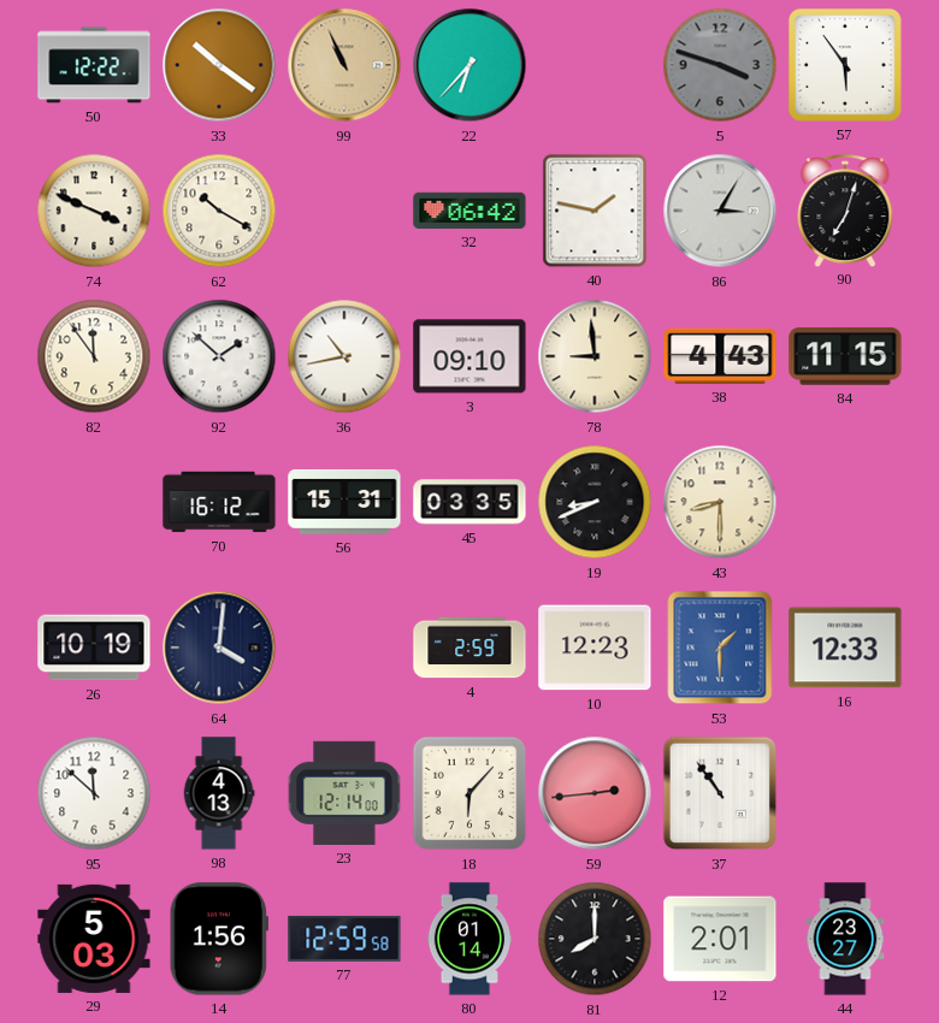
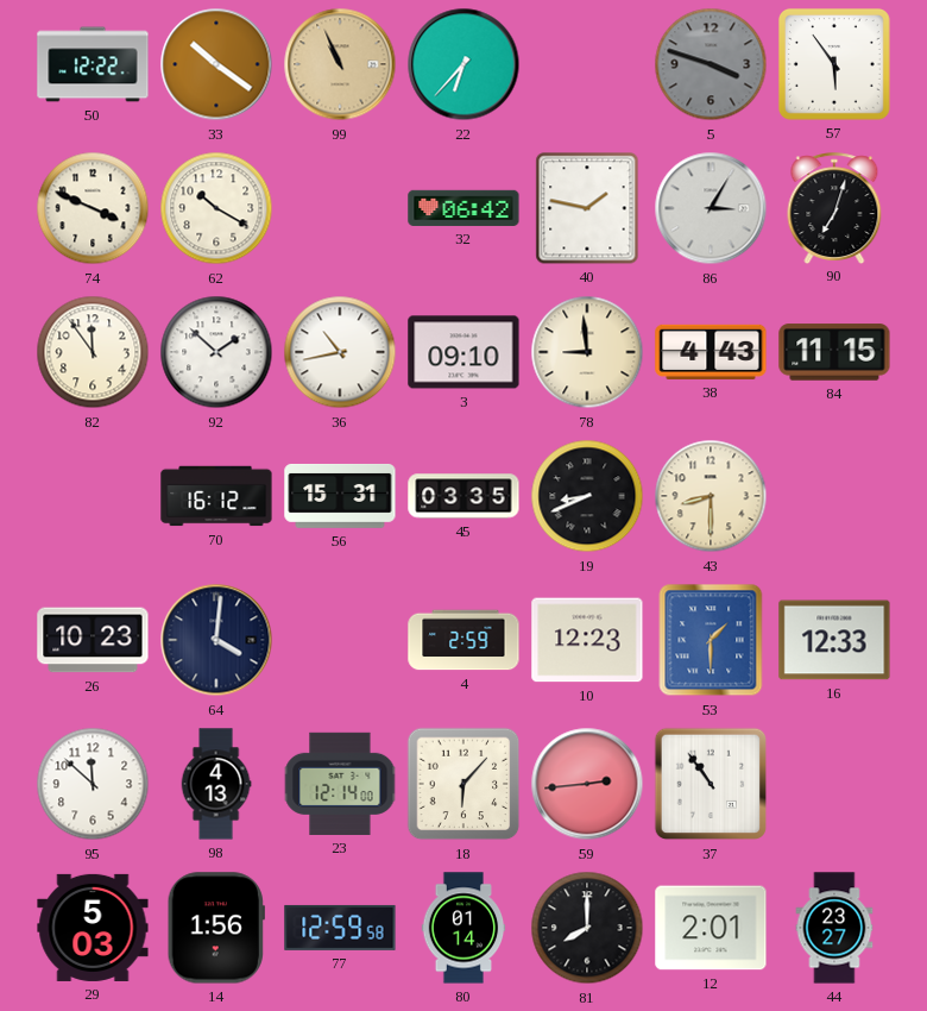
26: 10:19 -> 10:23
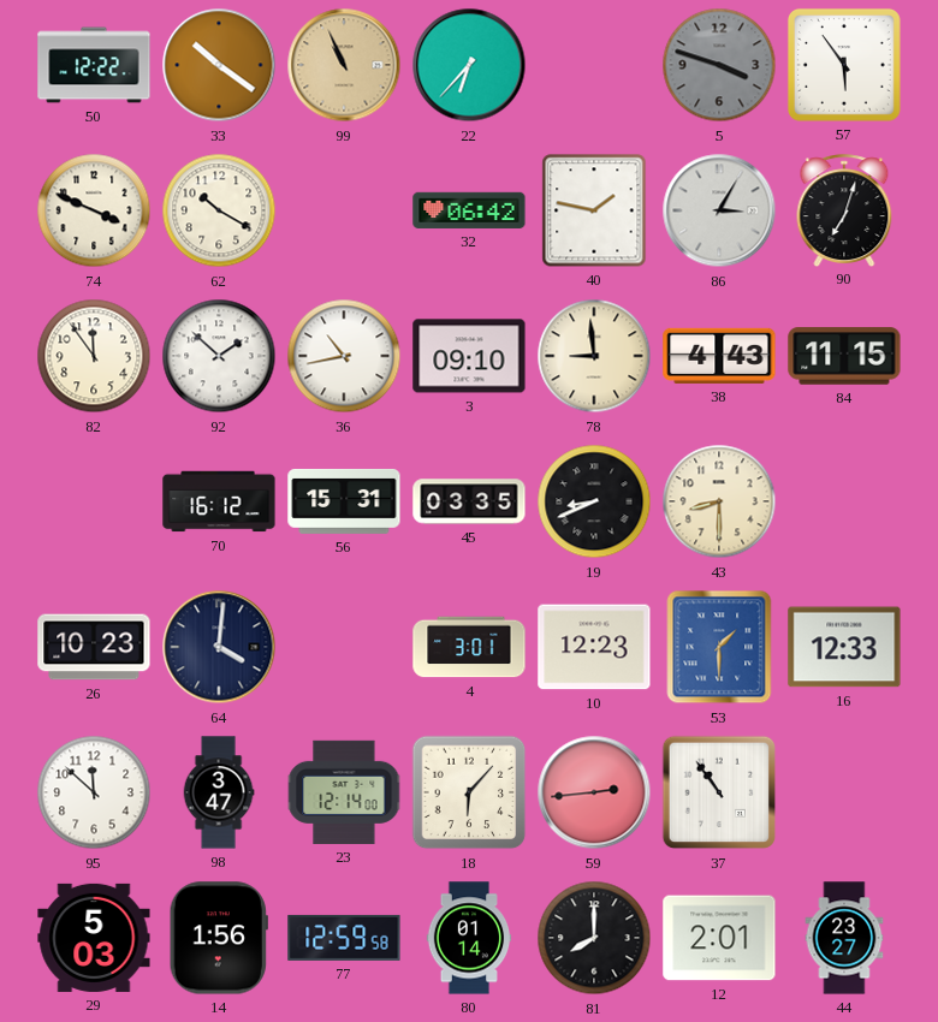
4: 2:59 -> 3:01
98: 4:13 -> 3:47
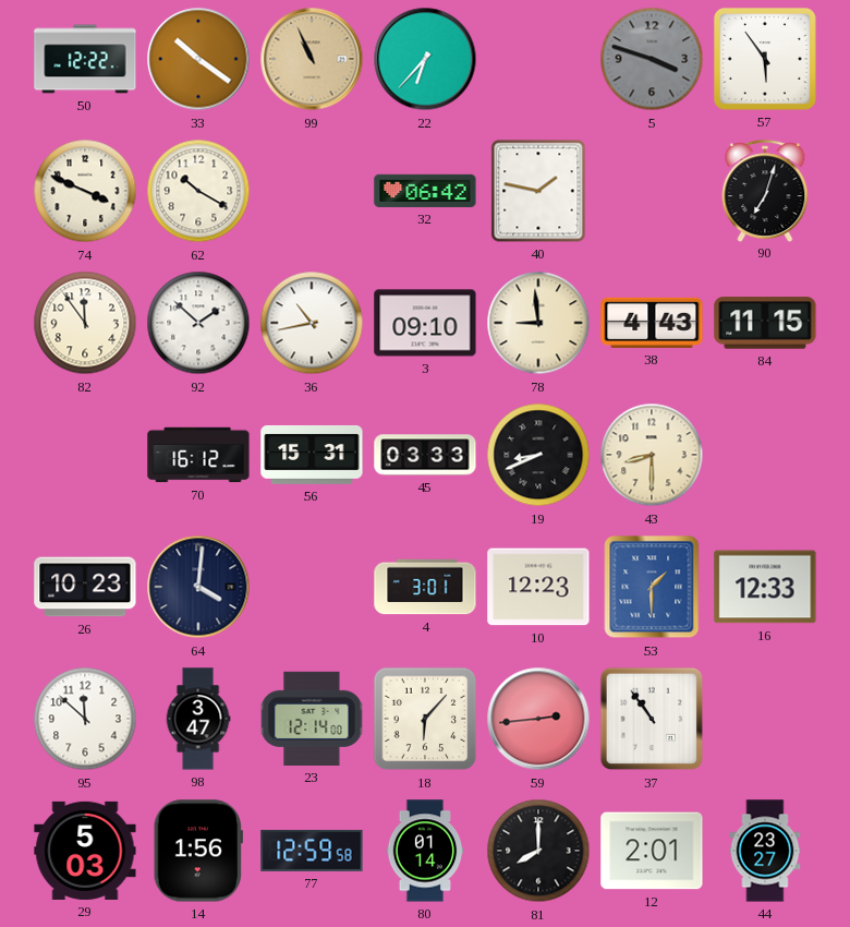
86: 3:05 -> none
45: 03:35 -> 03:33
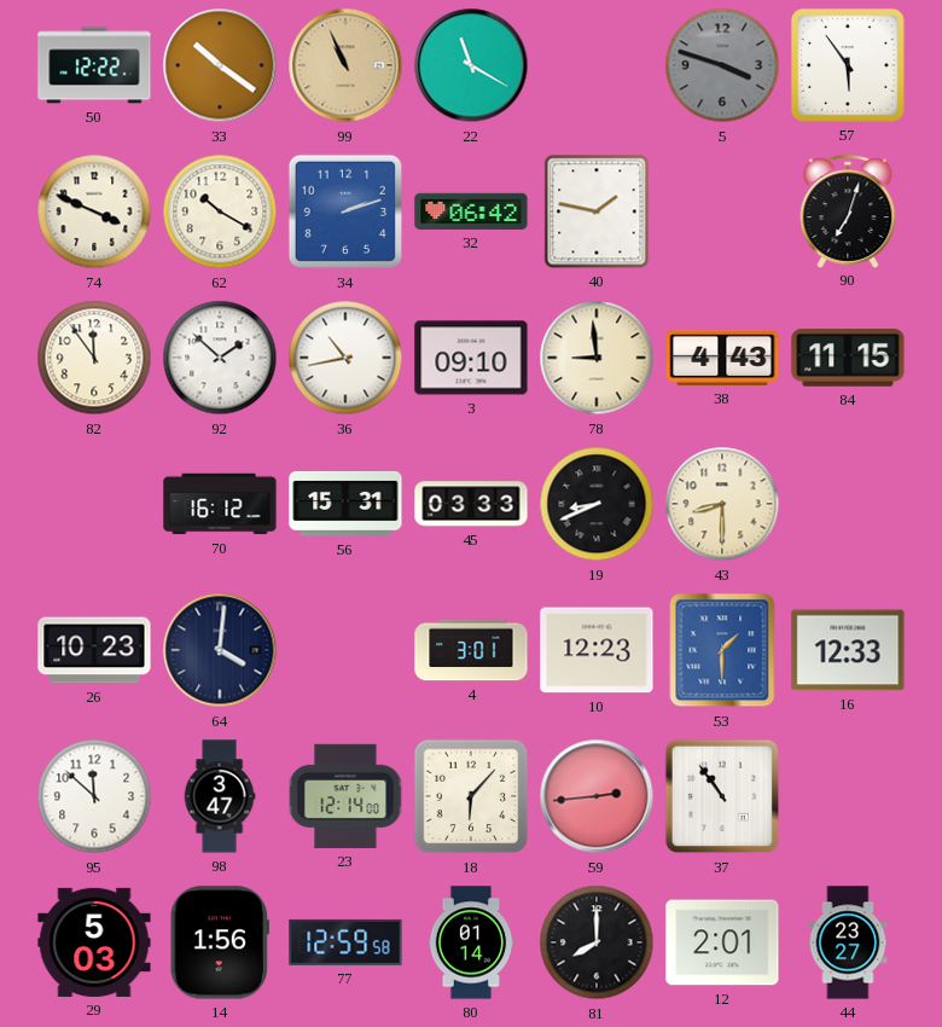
22: 6:37 -> 11:20
34: none -> 2:12
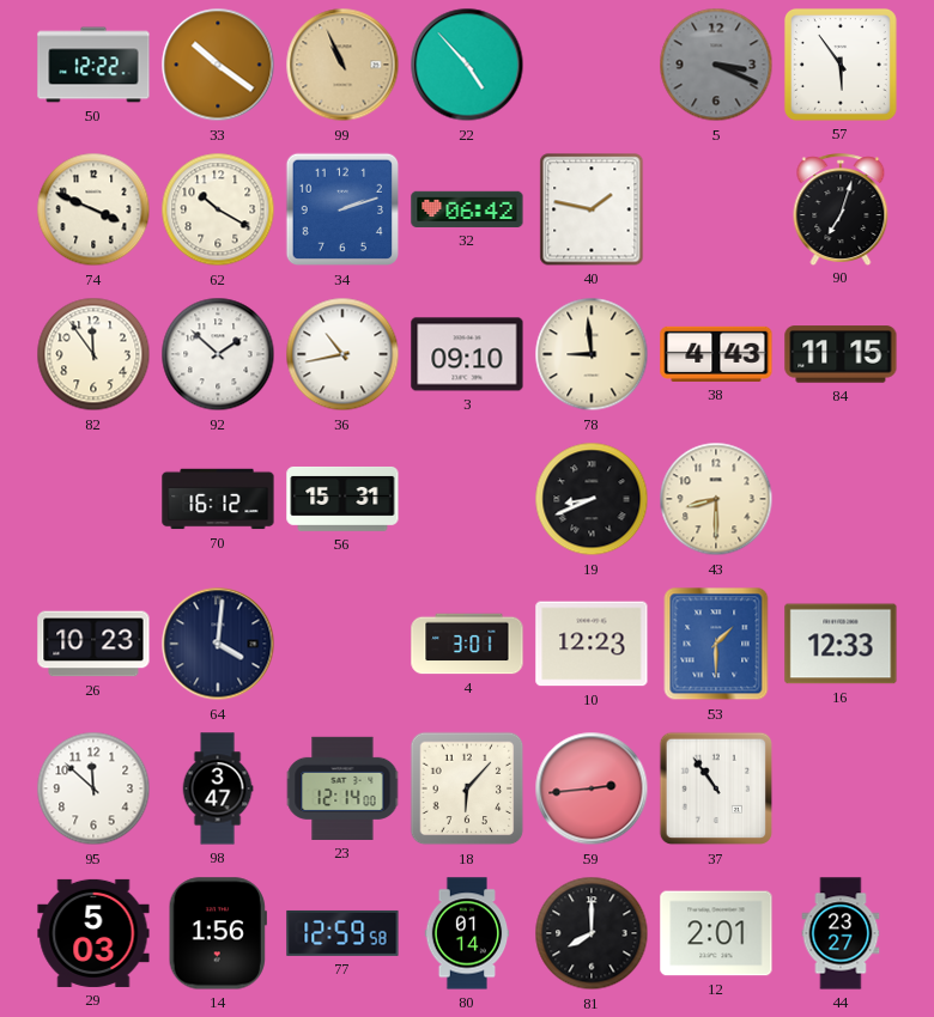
22: 11:20 -> 4:53
5: 3:48 -> 3:19
45: 03:33 -> none
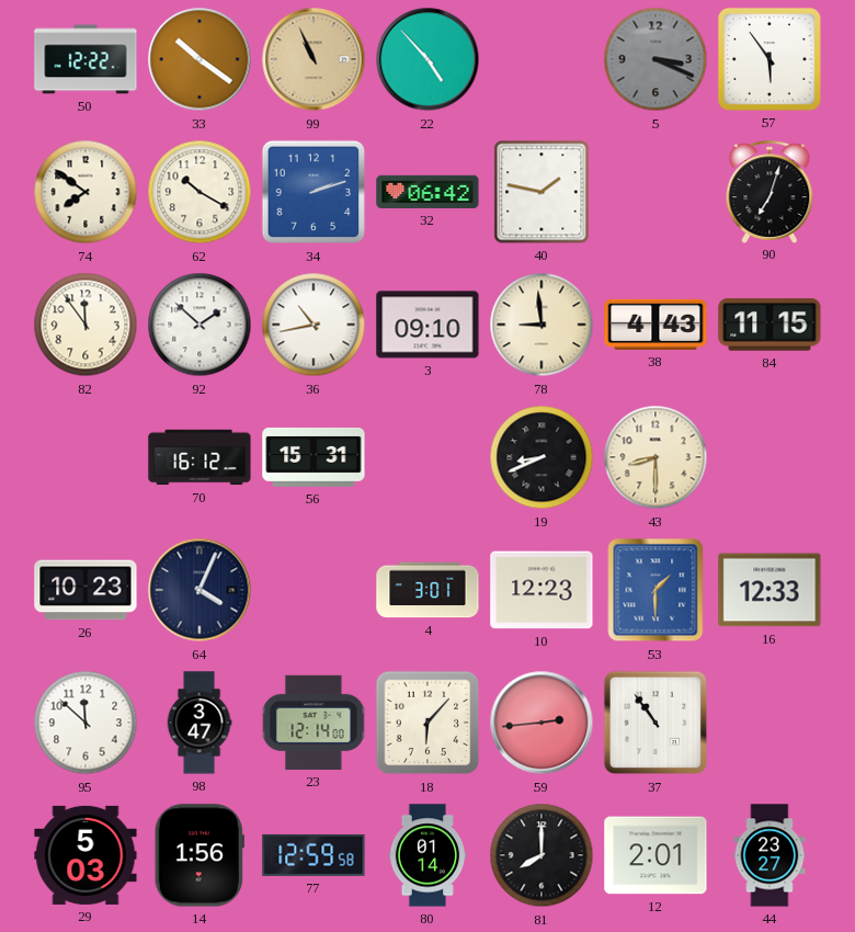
74: 3:49 -> 7:51
64: 4:01 -> 4:04
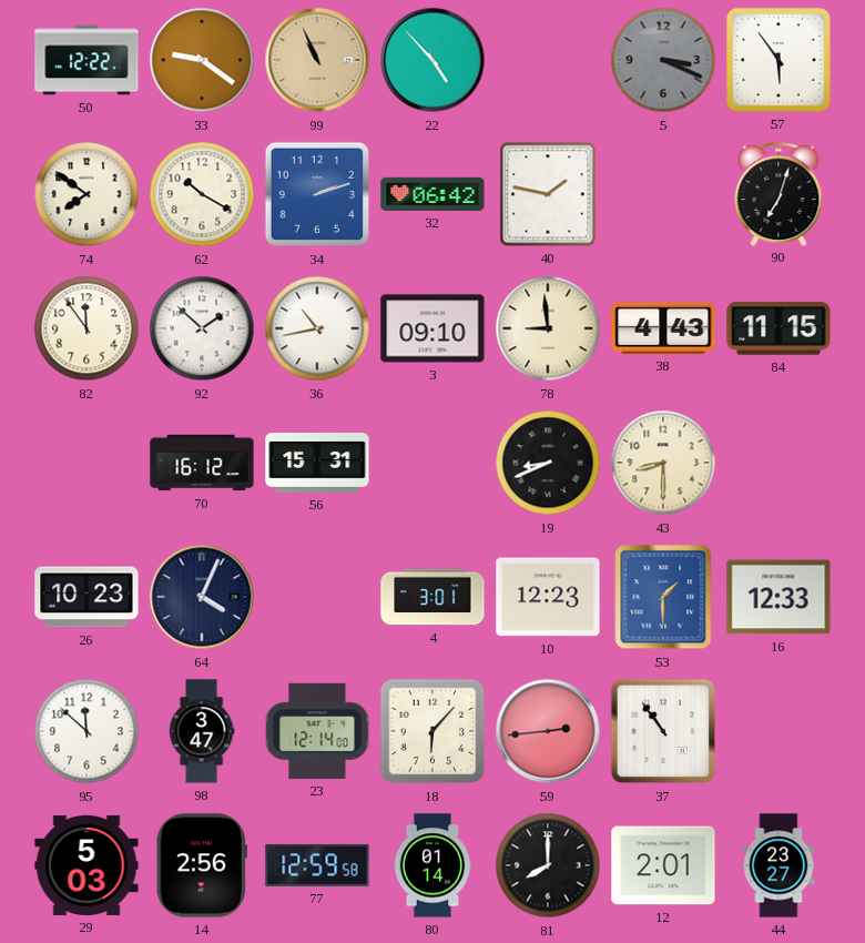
33: 10:21 -> 9:21
14: 1:56 -> 2:56
